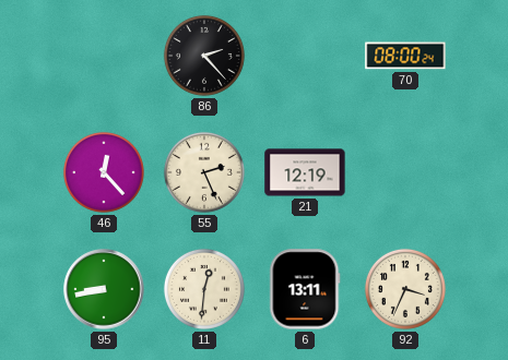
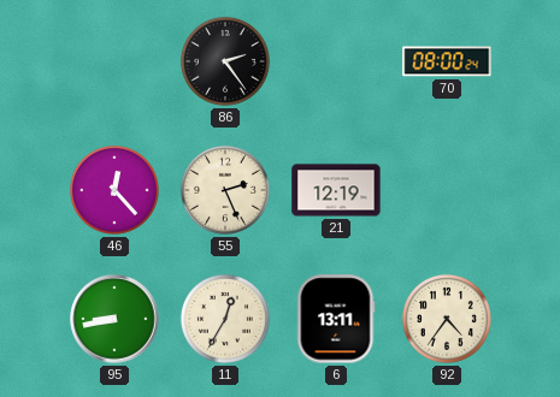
86: 2:23 -> 2:24
11: 12:31 -> 12:35
92: 3:34 -> 4:36
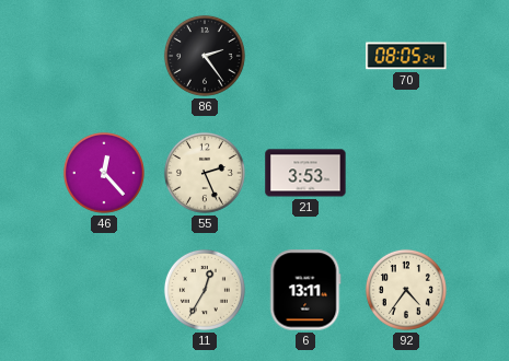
70: 08:00 -> 08:05
21: 12:19 -> 3:53
95: 8:43 -> none
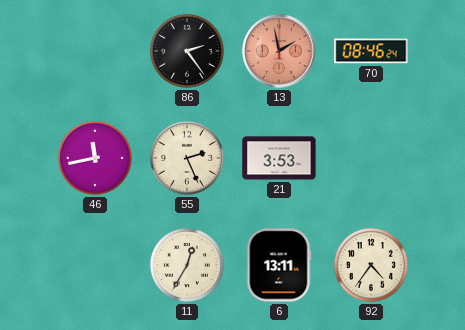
13: none -> 1:58
70: 08:05 -> 08:46
46: 12:23 -> 11:43
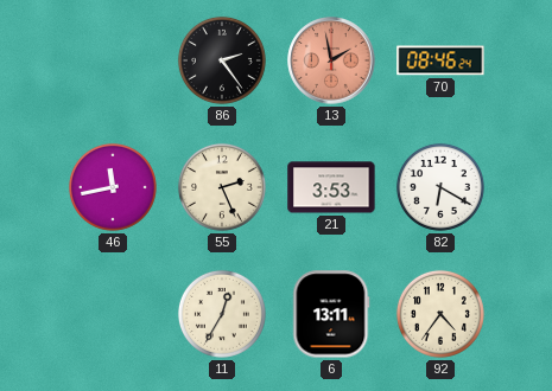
82: none -> 6:20
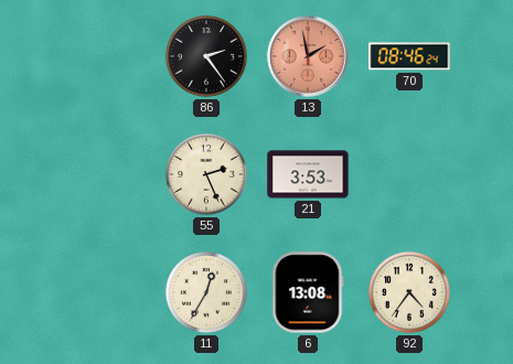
46: 11:43 -> none
82: 6:20 -> none
6: 13:11 -> 13:08
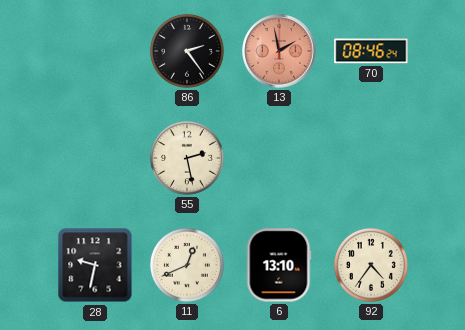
55: 2:26 -> 2:28
21: 3:53 -> none
28: none -> 9:32
11: 12:35 -> 12:41
6: 13:08 -> 13:10
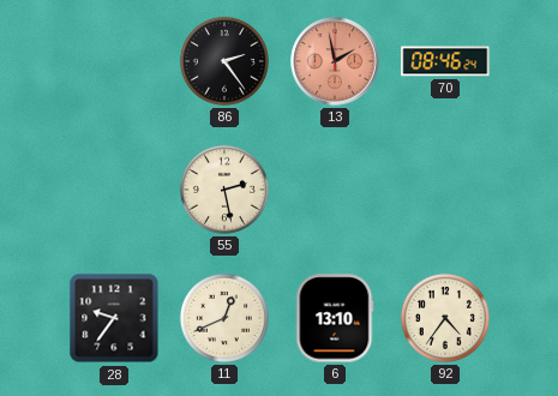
28: 9:32 -> 9:36
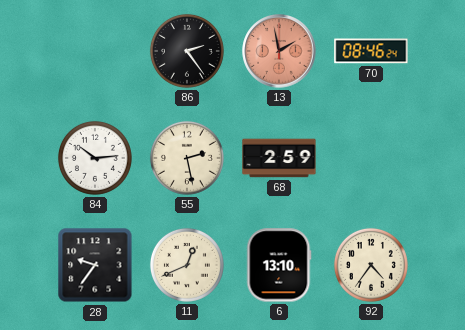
84: none -> 10:14
68: none -> 2:59
